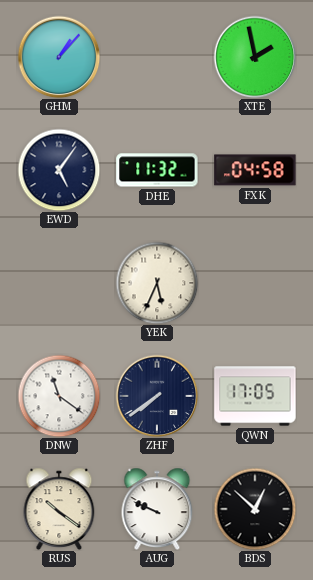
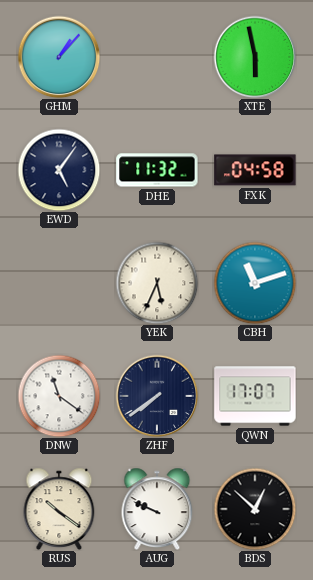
XTE: 1:58 -> 5:58
CBH: none -> 11:12
QWN: 17:05 -> 17:07
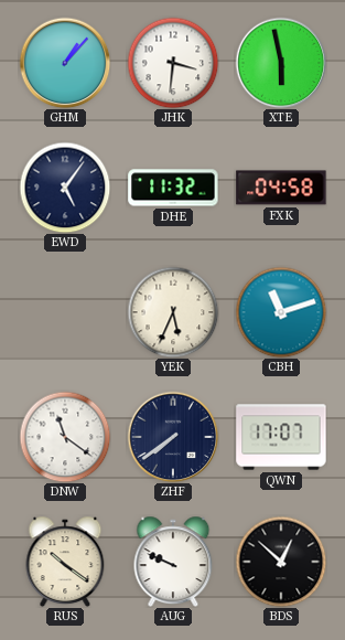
JHK: none -> 3:31
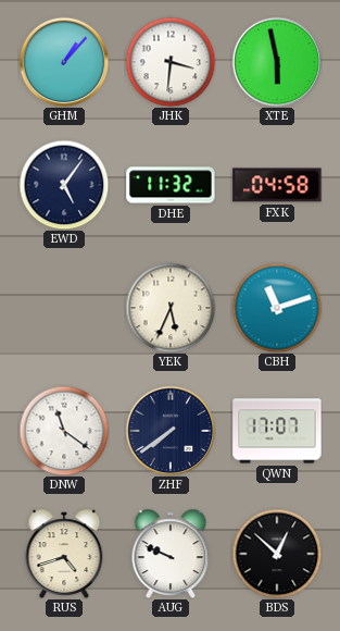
RUS: 10:21 -> 4:42
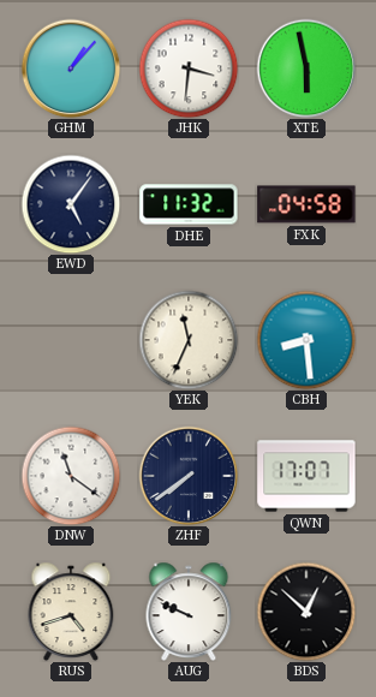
YEK: 5:34 -> 11:34
CBH: 11:12 -> 8:29
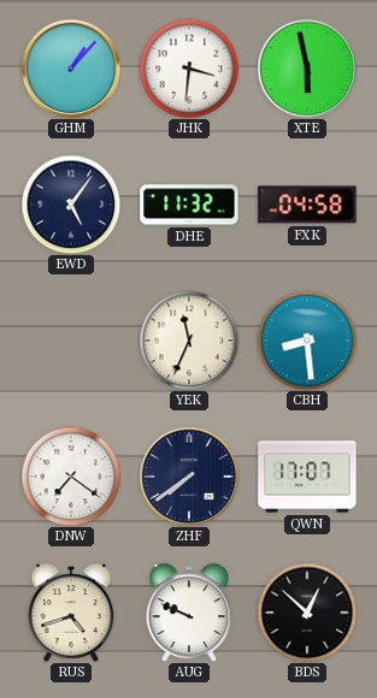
DNW: 11:21 -> 7:21
